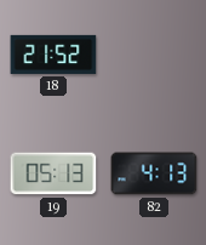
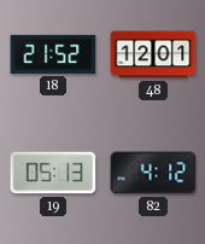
48: none -> 12:01
82: 4:13 -> 4:12
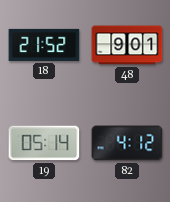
48: 12:01 -> 9:01
19: 05:13 -> 05:14
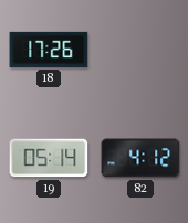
18: 21:52 -> 17:26
48: 9:01 -> none
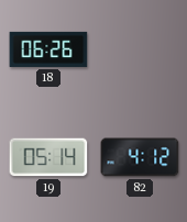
18: 17:26 -> 06:26
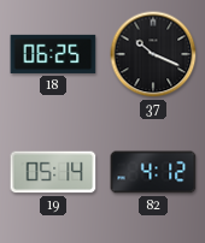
18: 06:26 -> 06:25
37: none -> 10:19
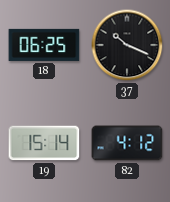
19: 05:14 -> 15:14
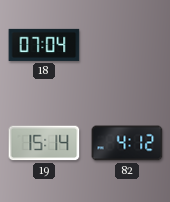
18: 06:25 -> 07:04
37: 10:19 -> none
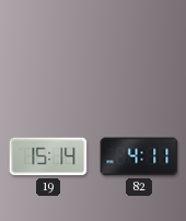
18: 07:04 -> none
82: 4:12 -> 4:11
